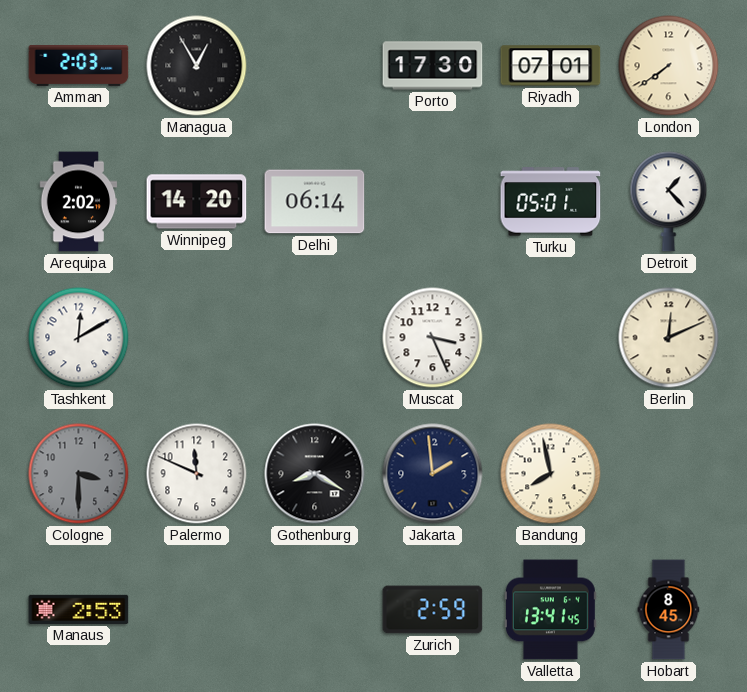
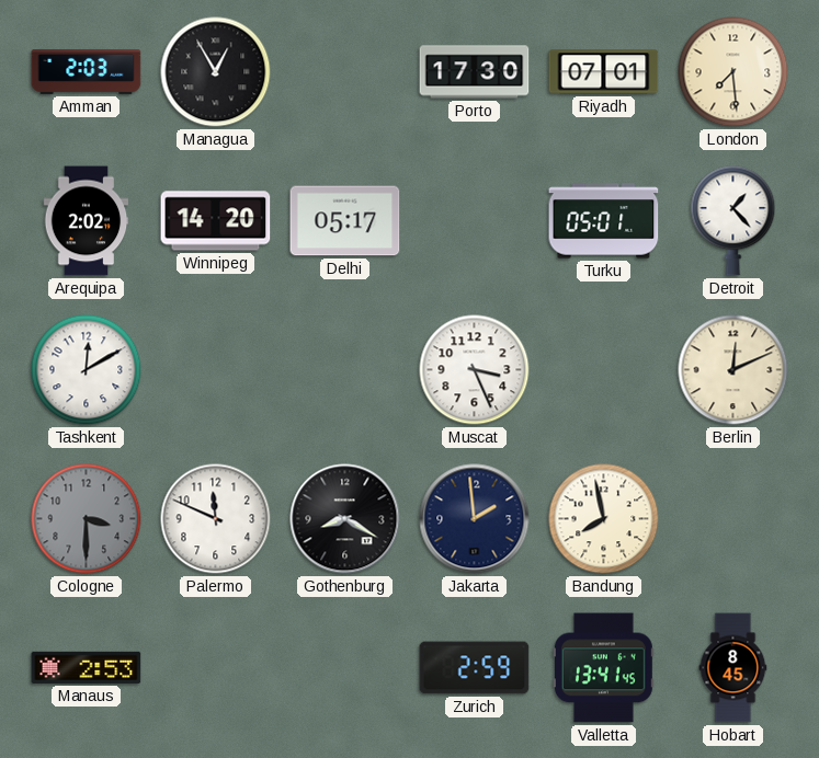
London: 7:39 -> 7:29
Delhi: 06:14 -> 05:17
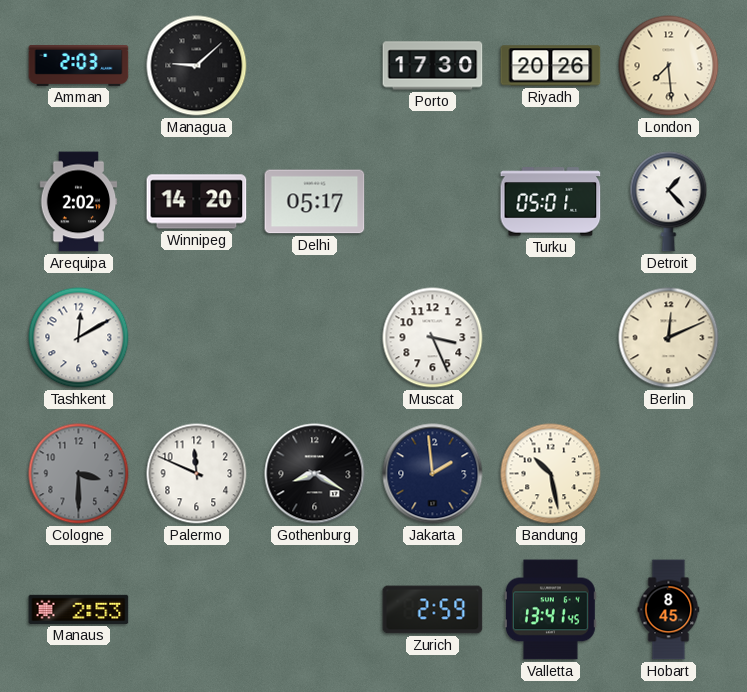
Managua: 12:55 -> 9:08
Riyadh: 07:01 -> 20:26
Bandung: 7:58 -> 10:28
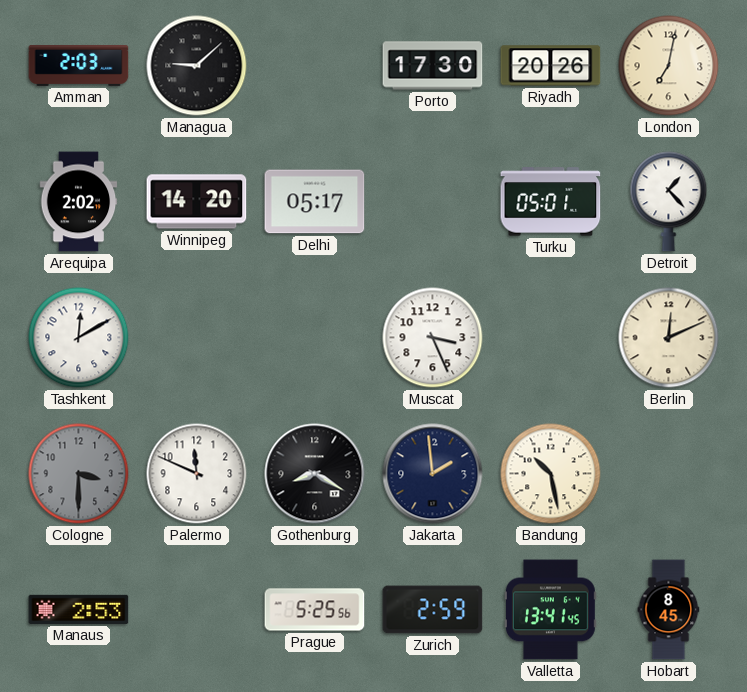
London: 7:29 -> 7:02
Prague: none -> 5:25
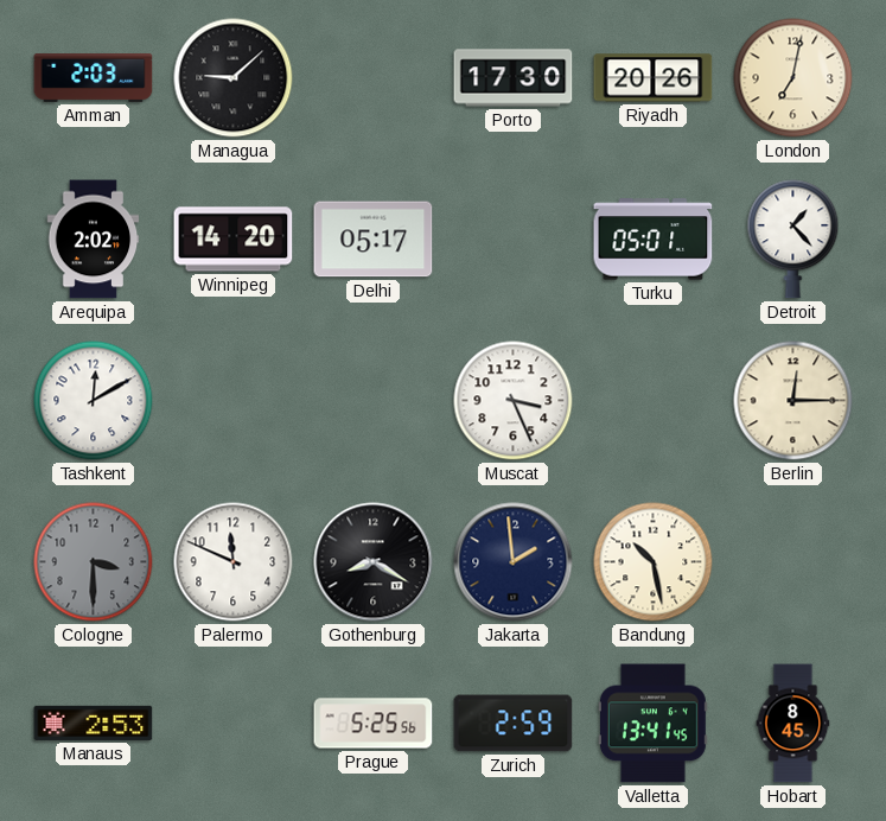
Berlin: 12:11 -> 12:15
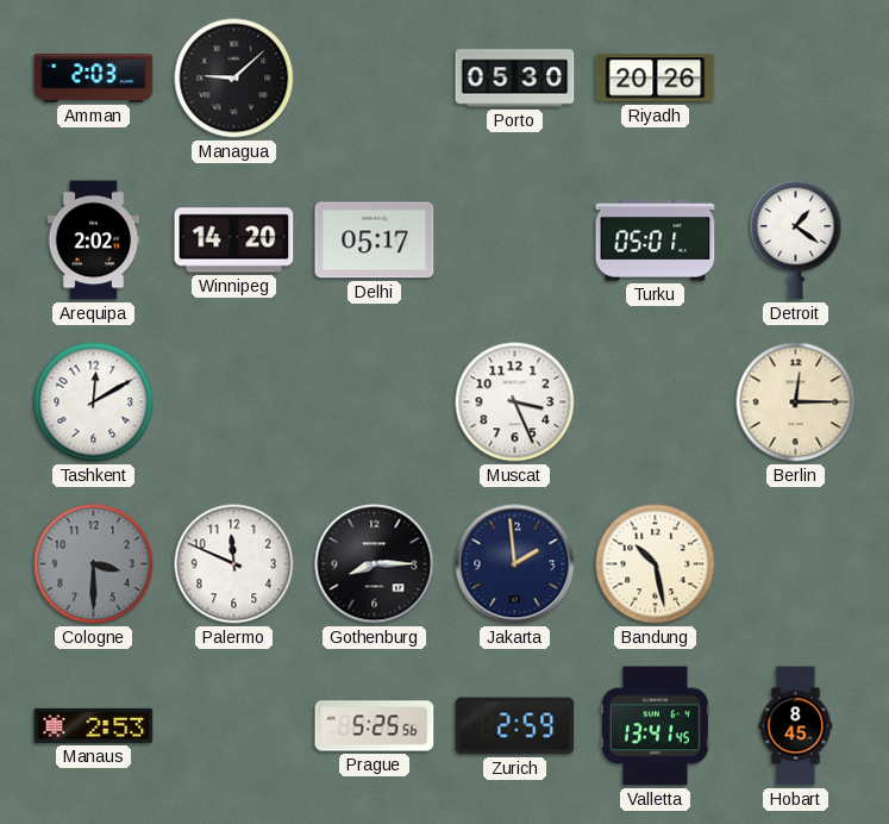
Porto: 17:30 -> 05:30
London: 7:02 -> none
Detroit: 1:23 -> 1:21
Gothenburg: 8:20 -> 8:15
